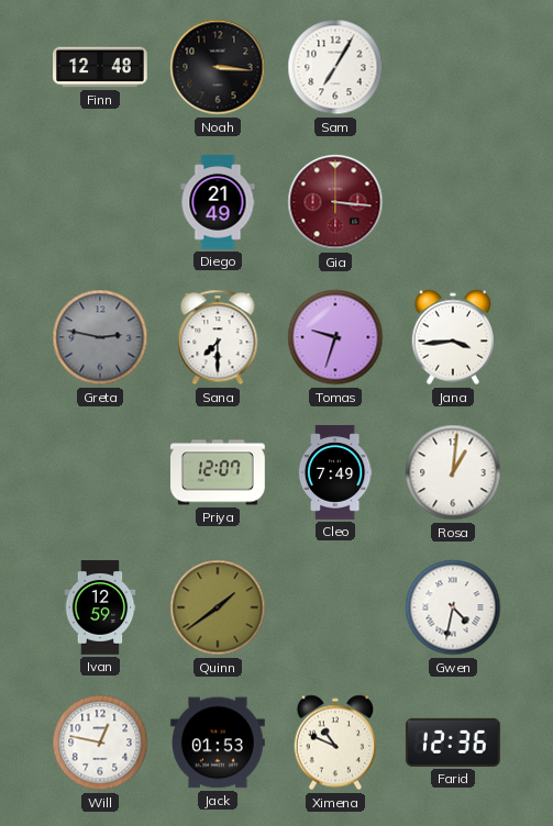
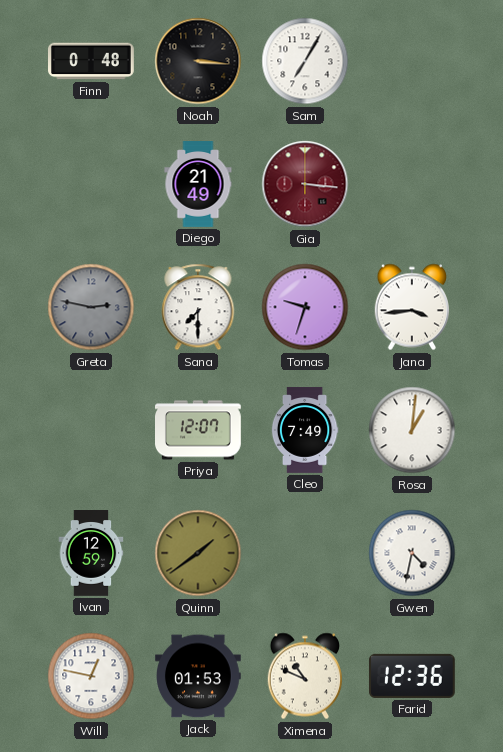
Finn: 12:48 -> 0:48
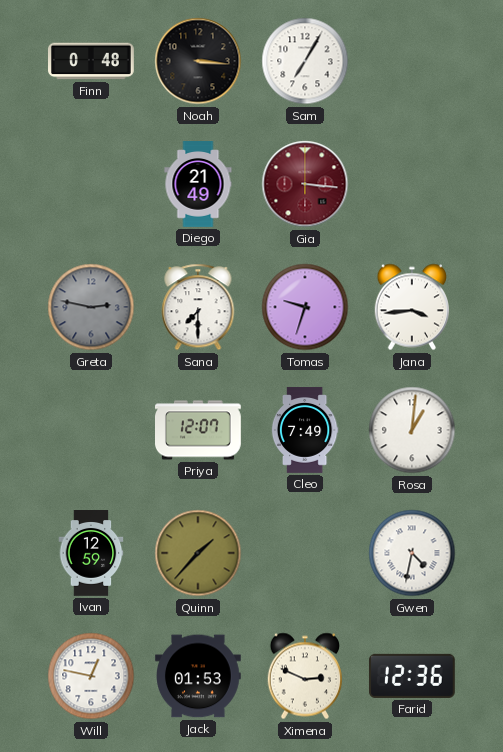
Quinn: 1:39 -> 1:37
Ximena: 10:49 -> 2:49
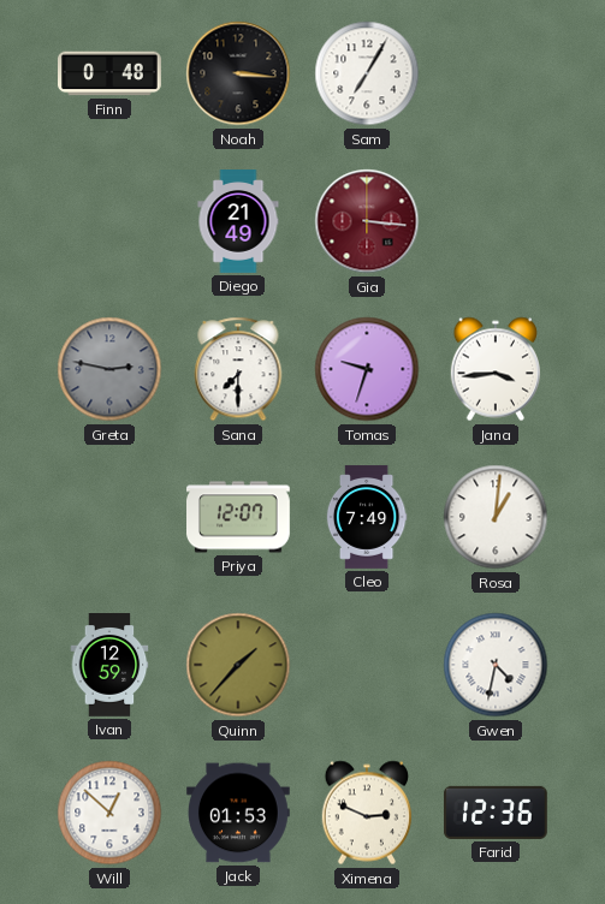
Will: 12:47 -> 12:52
